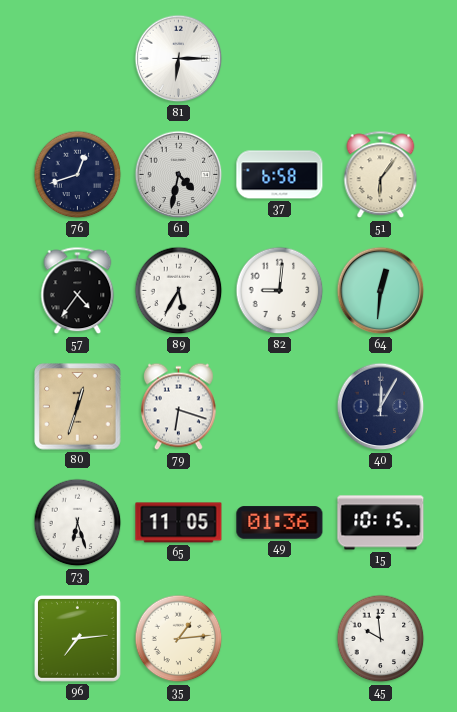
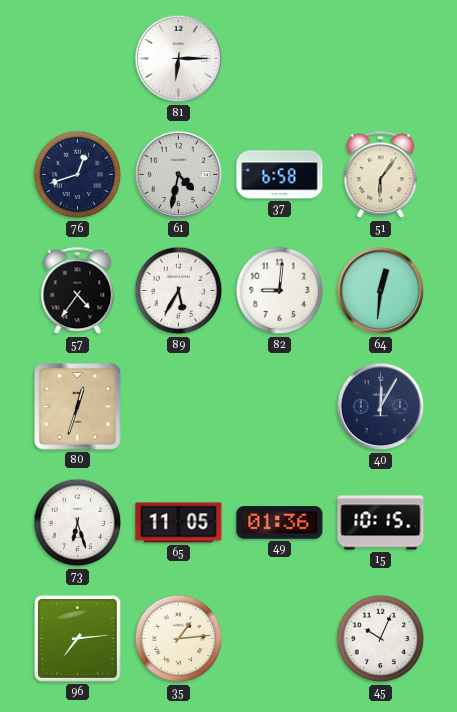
79: 6:18 -> none
45: 9:59 -> 10:04
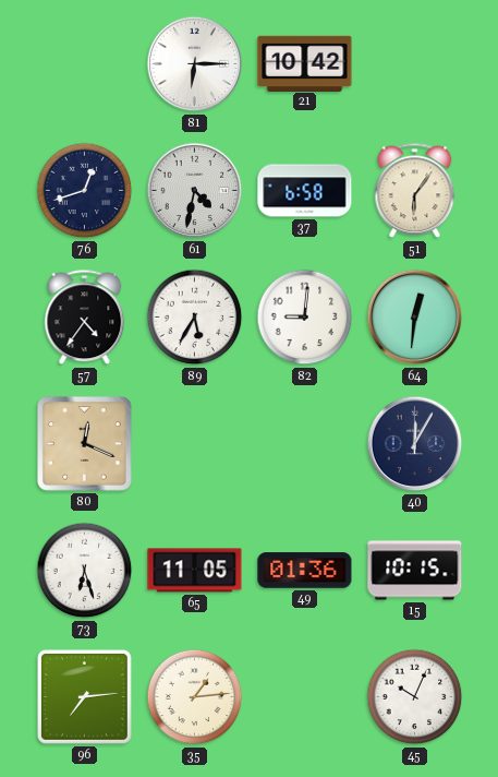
21: none -> 10:42
80: 12:33 -> 12:19
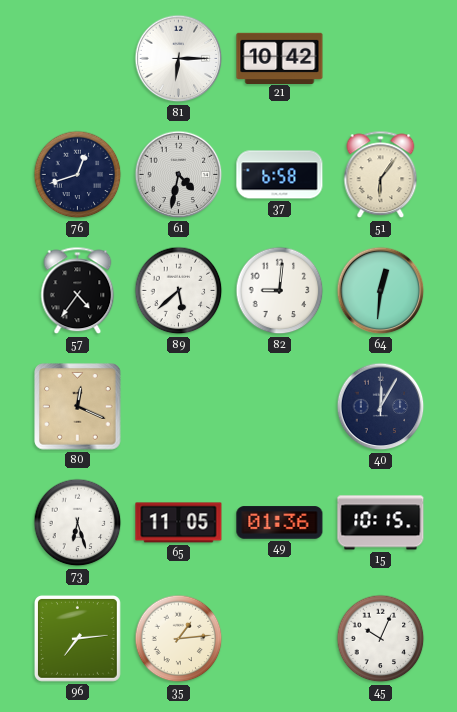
89: 5:35 -> 5:38
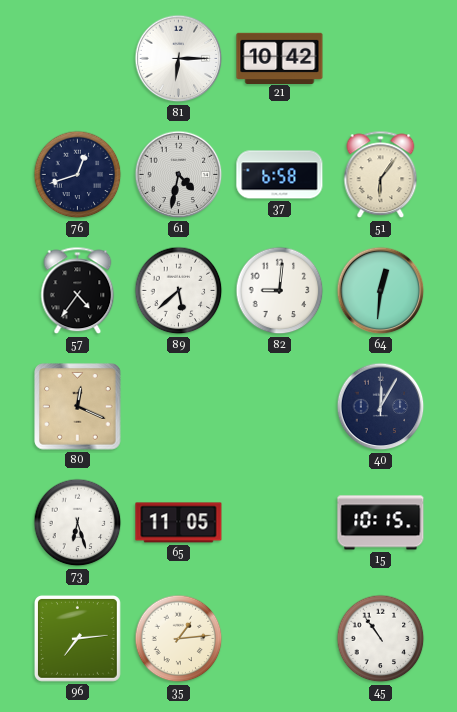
49: 01:36 -> none
45: 10:04 -> 10:54
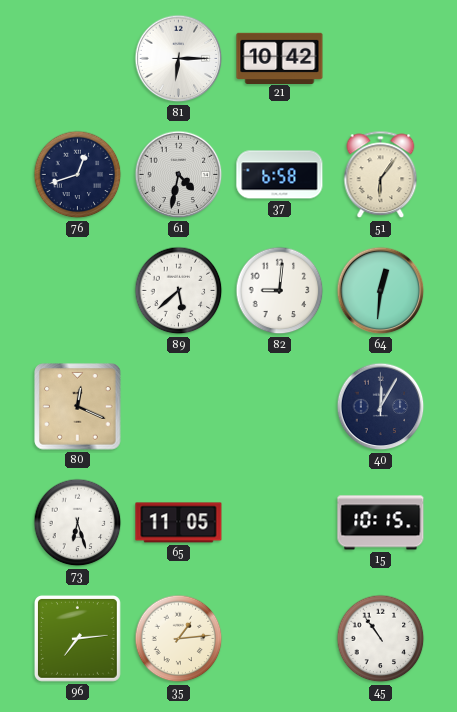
57: 4:36 -> none
